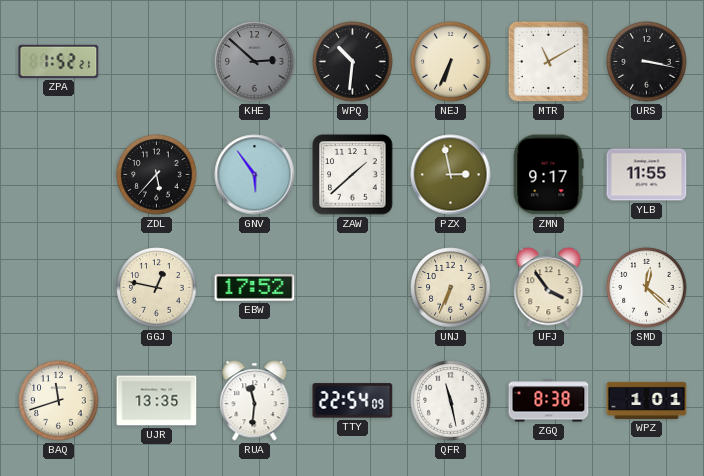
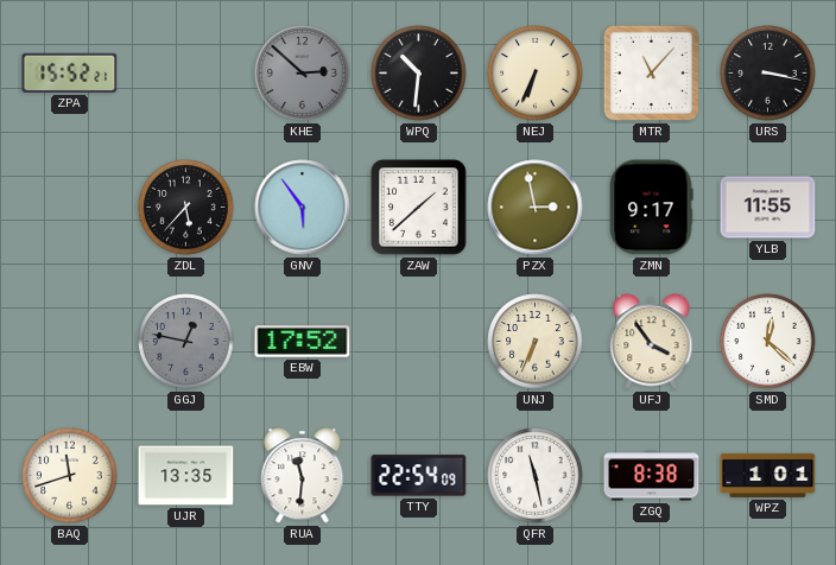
ZPA: 1:52 -> 15:52
MTR: 11:10 -> 11:07
GGJ dial: cream -> grey
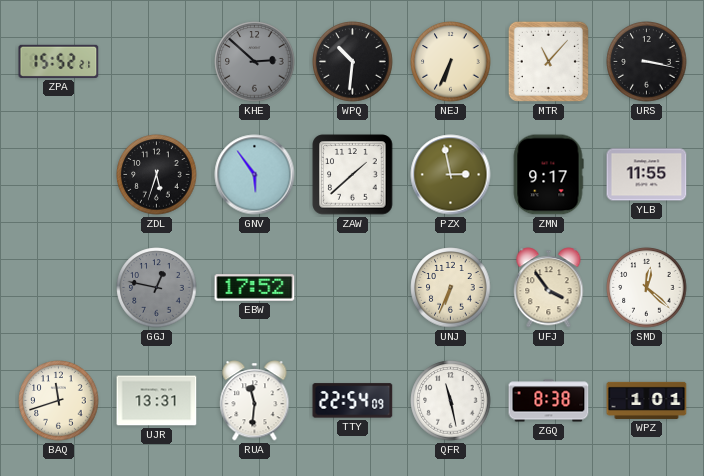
ZDL: 5:37 -> 5:33
UJR: 13:35 -> 13:31
